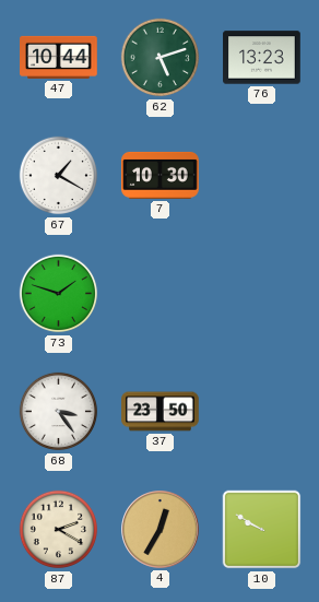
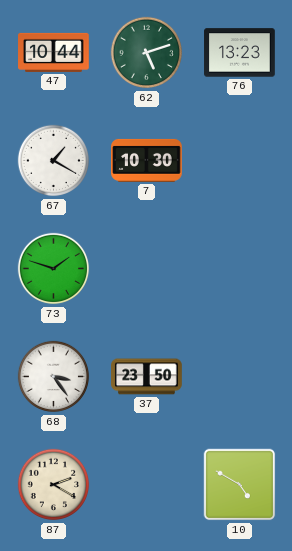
4: 12:35 -> none
10: 9:50 -> 4:50
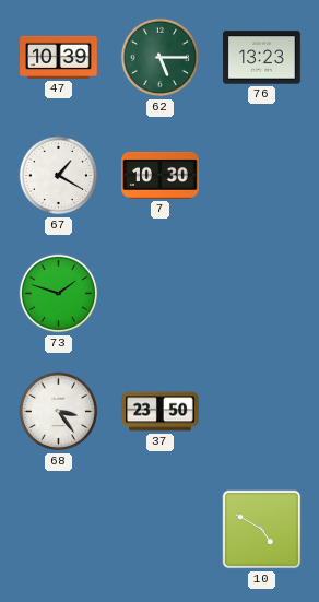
47: 10:44 -> 10:39
62: 5:12 -> 5:15
87: 2:20 -> none
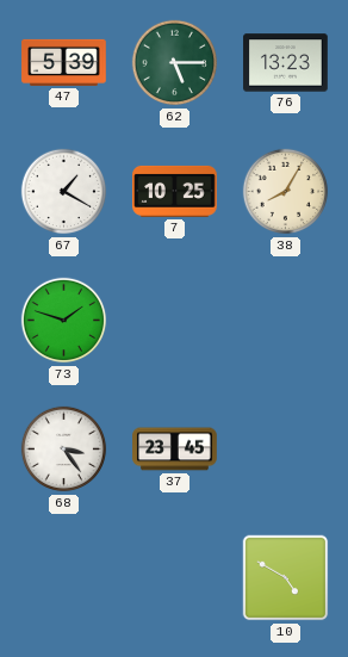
47: 10:39 -> 5:39
7: 10:30 -> 10:25
38: none -> 8:05
37: 23:50 -> 23:45
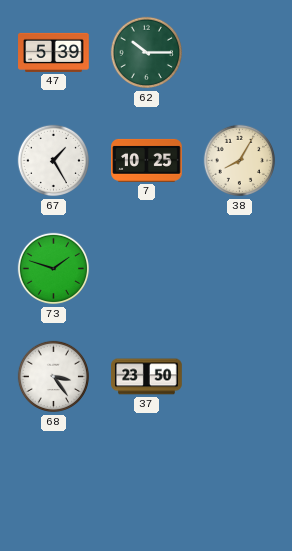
62: 5:15 -> 10:15
76: 13:23 -> none
67: 1:20 -> 1:25
37: 23:45 -> 23:50
10: 4:50 -> none
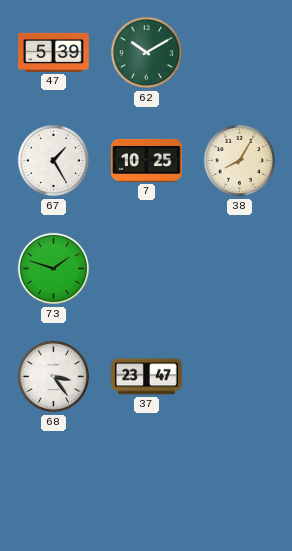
62: 10:15 -> 10:10
37: 23:50 -> 23:47
